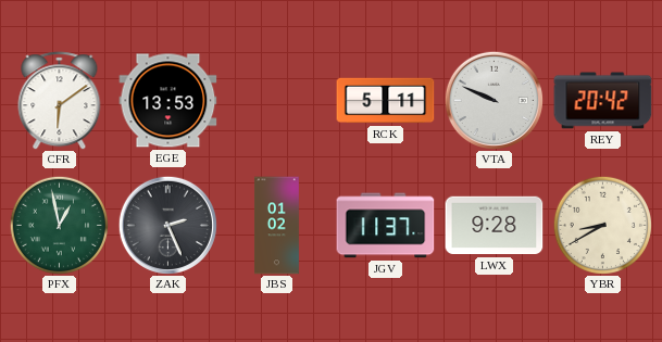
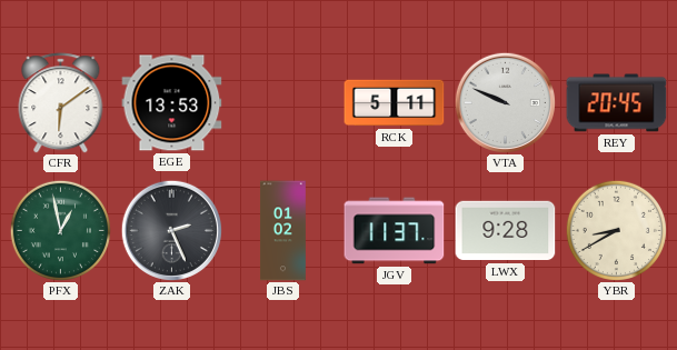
REY: 20:42 -> 20:45
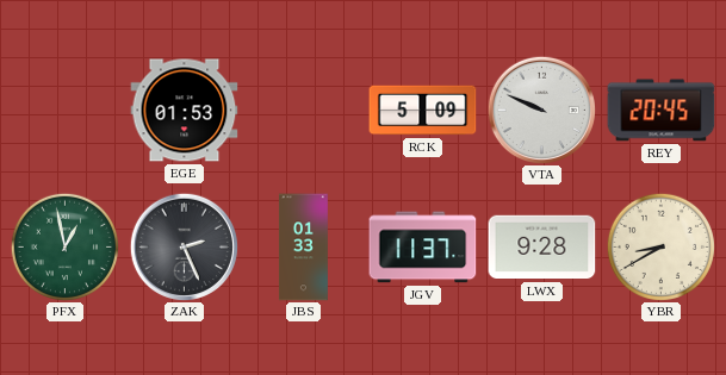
CFR: 6:09 -> none
EGE: 13:53 -> 01:53
RCK: 5:11 -> 5:09
JBS: 01:02 -> 01:33
